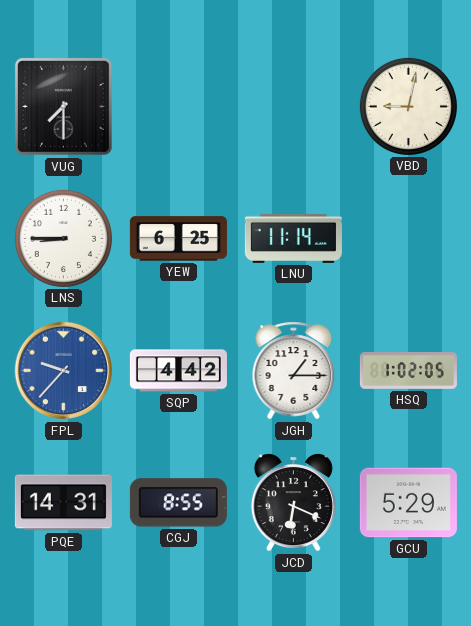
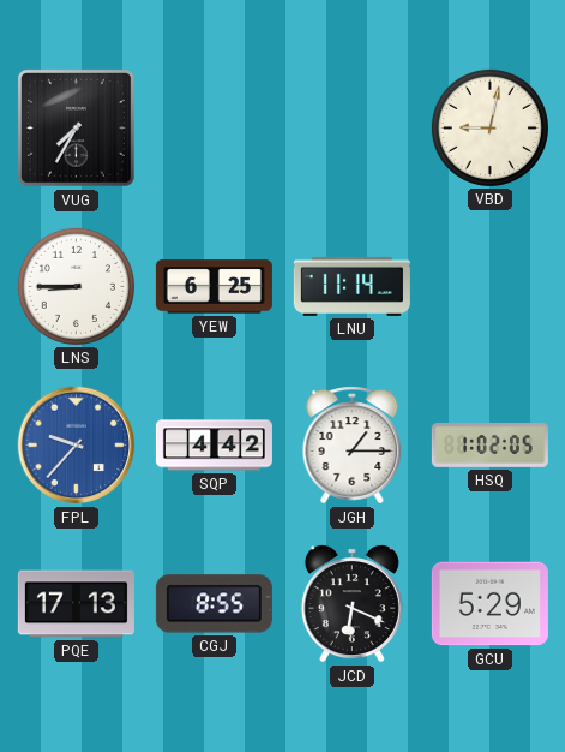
VUG: 7:30 -> 7:35
PQE: 14:31 -> 17:13
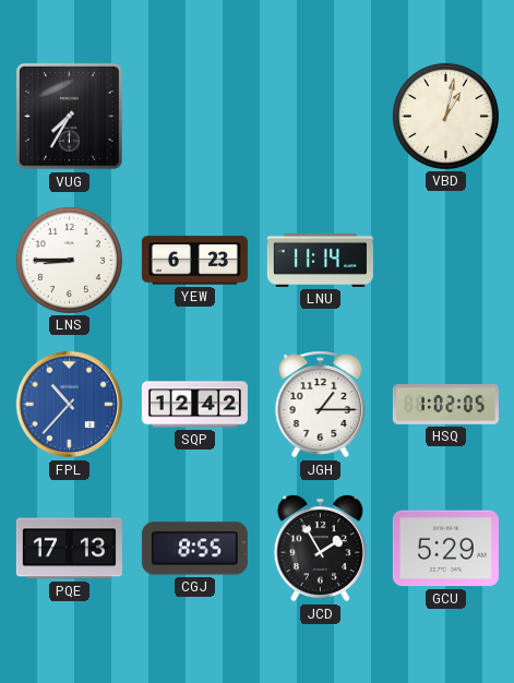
VBD: 9:02 -> 1:02
YEW: 6:25 -> 6:23
FPL: 9:37 -> 10:37
SQP: 4:42 -> 12:42
JCD: 6:19 -> 1:55
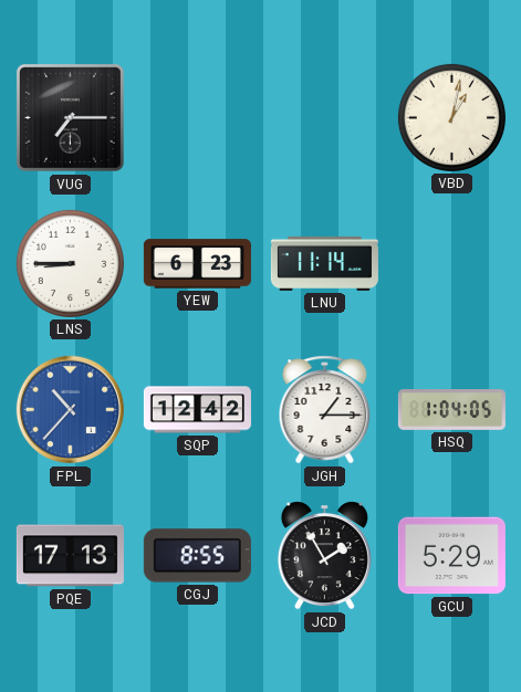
VUG: 7:35 -> 7:15
HSQ: 1:02 -> 1:04
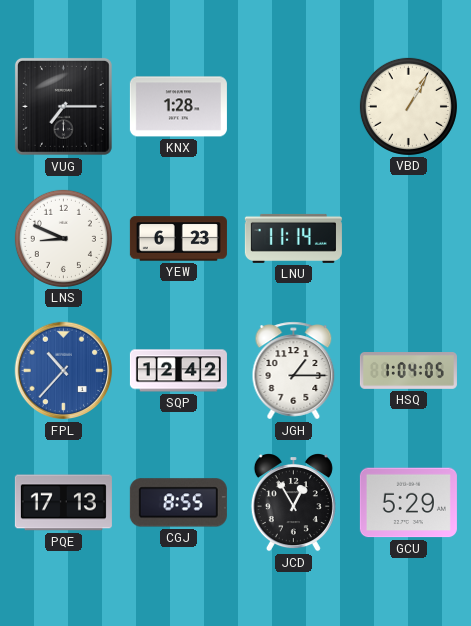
KNX: none -> 1:28
VBD: 1:02 -> 1:05
LNS: 8:45 -> 8:49
JCD: 1:55 -> 12:55
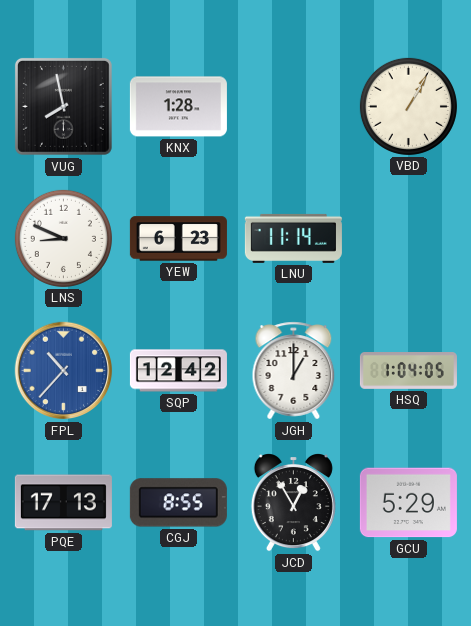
VUG: 7:15 -> 7:58
JGH: 1:15 -> 1:00
